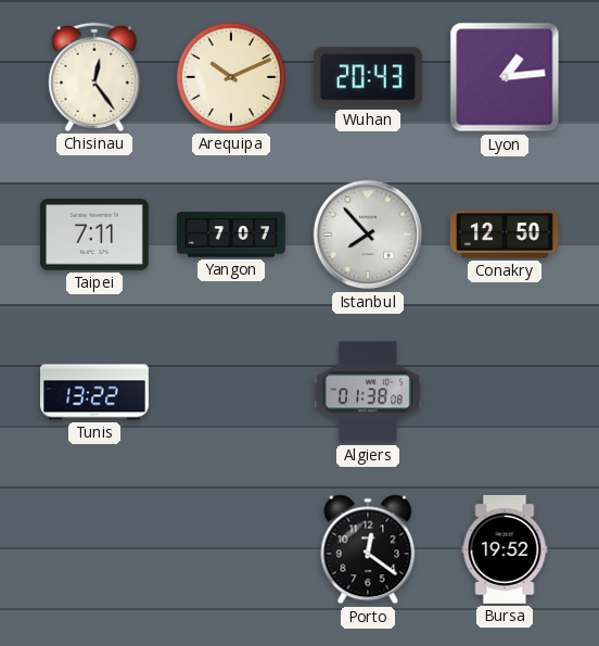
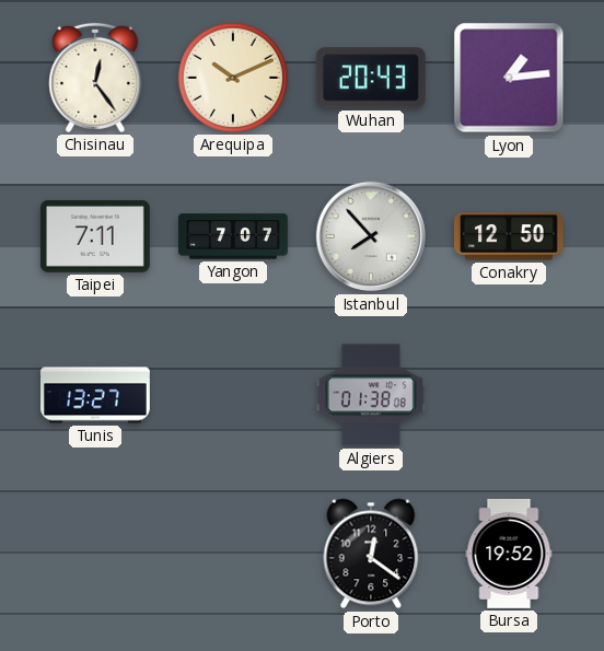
Tunis: 13:22 -> 13:27
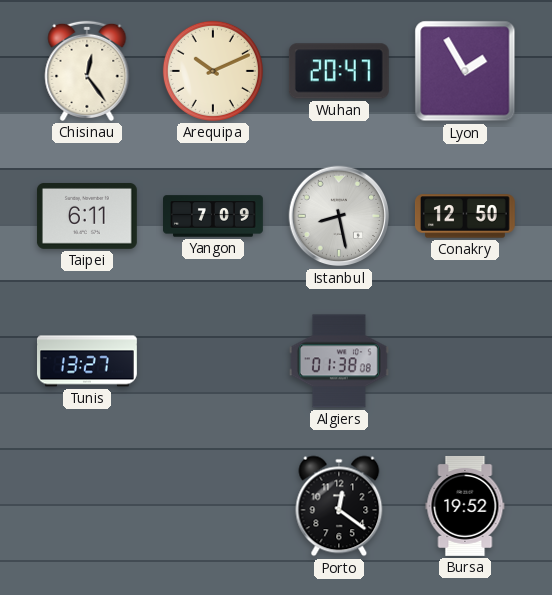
Wuhan: 20:43 -> 20:47
Lyon: 1:14 -> 1:55
Taipei: 7:11 -> 6:11
Yangon: 7:07 -> 7:09
Istanbul: 7:53 -> 8:28
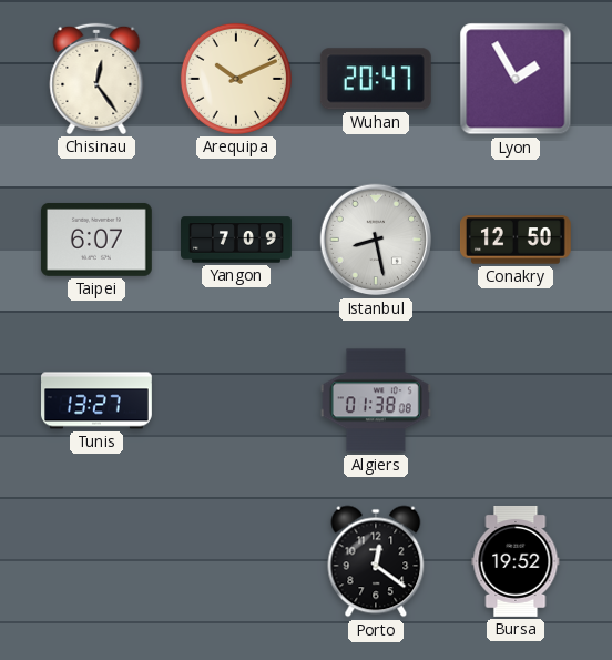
Taipei: 6:11 -> 6:07
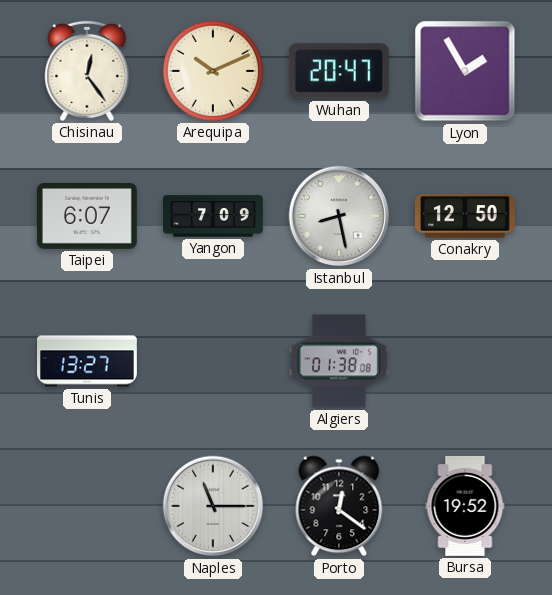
Naples: none -> 11:15
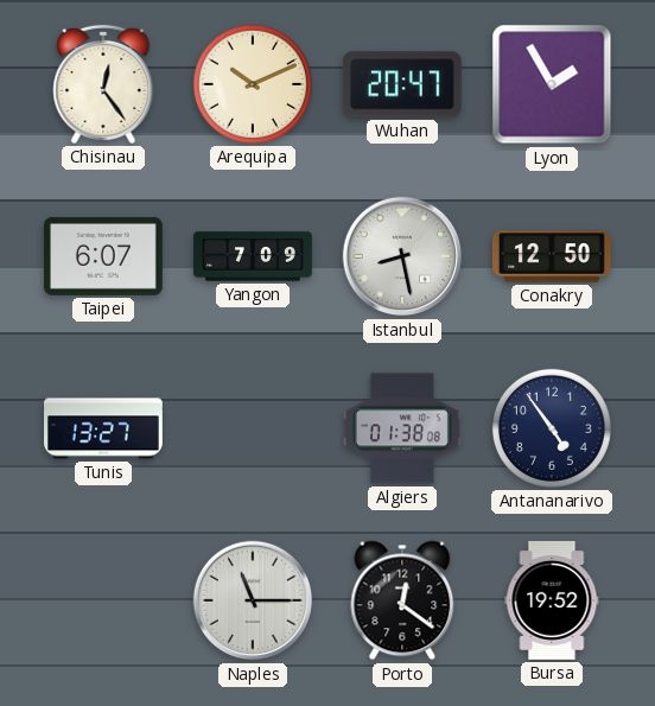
Antananarivo: none -> 4:54
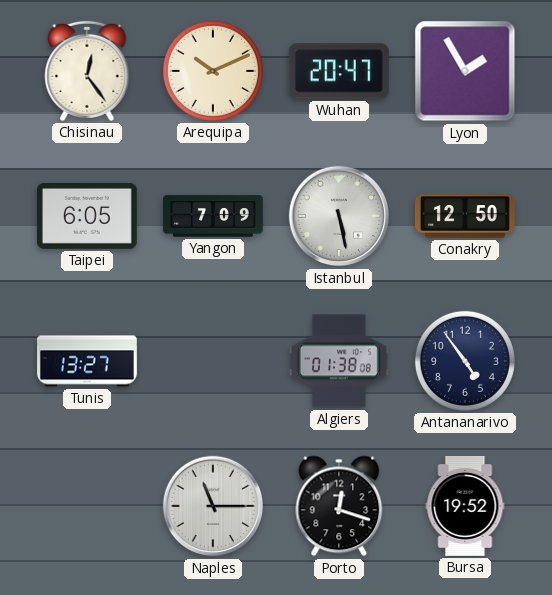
Taipei: 6:07 -> 6:05
Istanbul: 8:28 -> 5:28
Porto: 12:21 -> 12:18
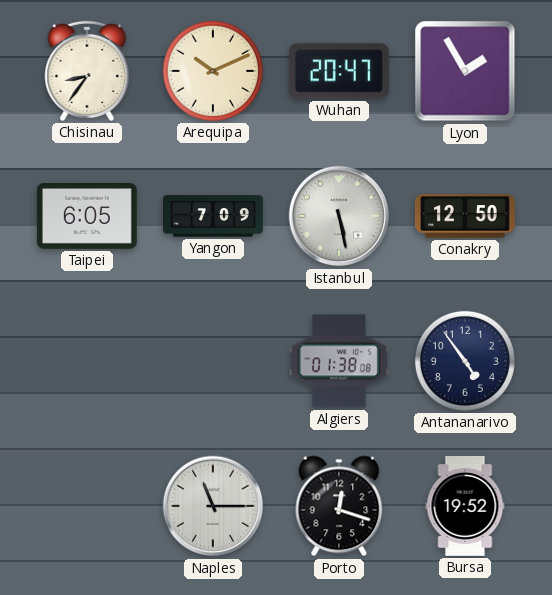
Chisinau: 12:24 -> 8:36
Tunis: 13:27 -> none
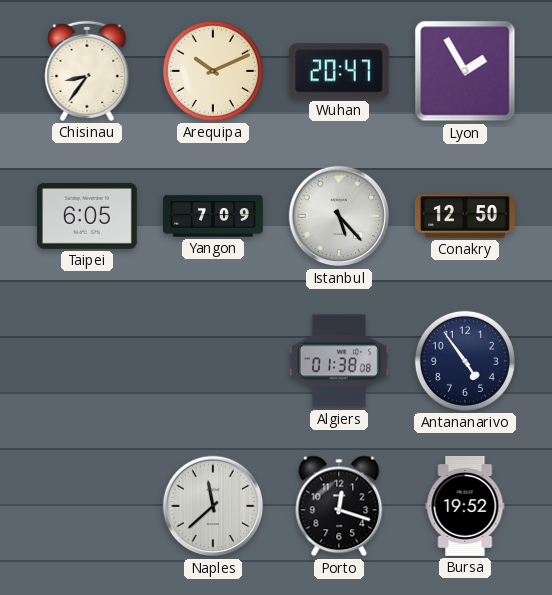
Istanbul: 5:28 -> 5:23
Naples: 11:15 -> 11:38
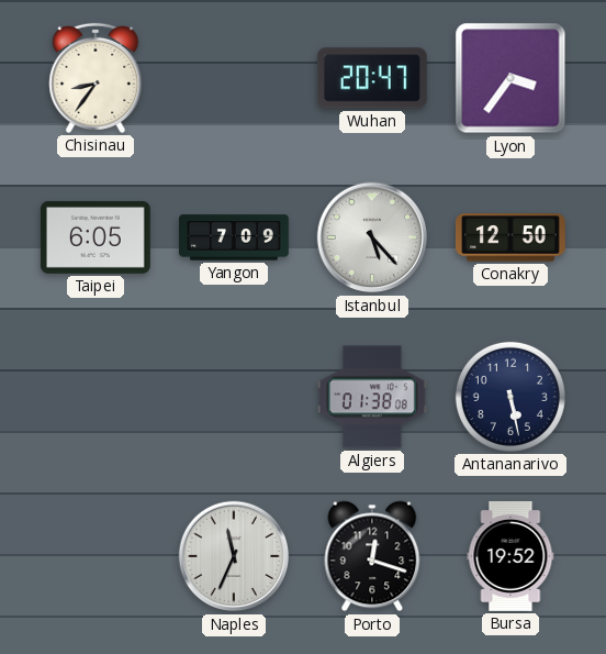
Arequipa: 10:11 -> none
Lyon: 1:55 -> 3:36
Antananarivo: 4:54 -> 5:28
Naples: 11:38 -> 11:34
